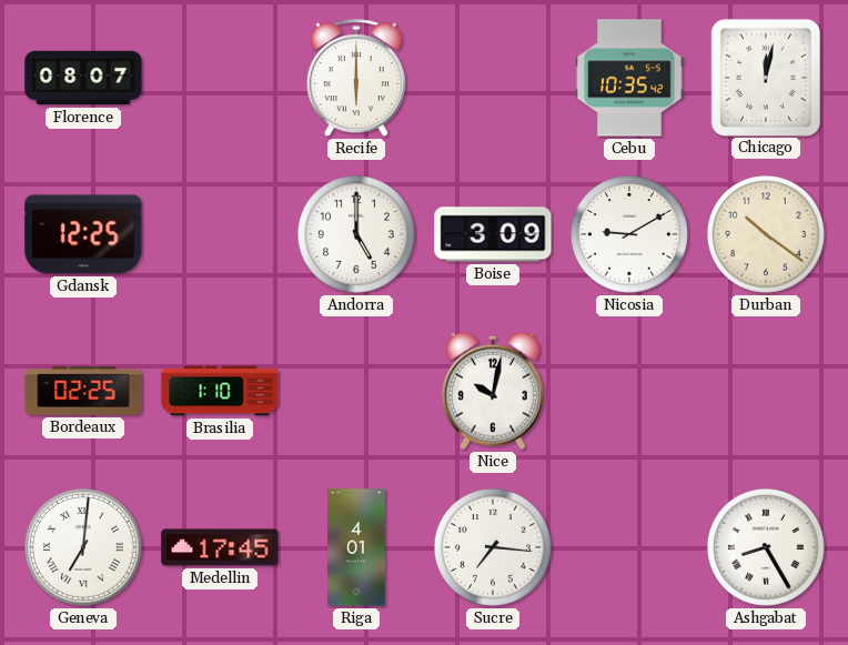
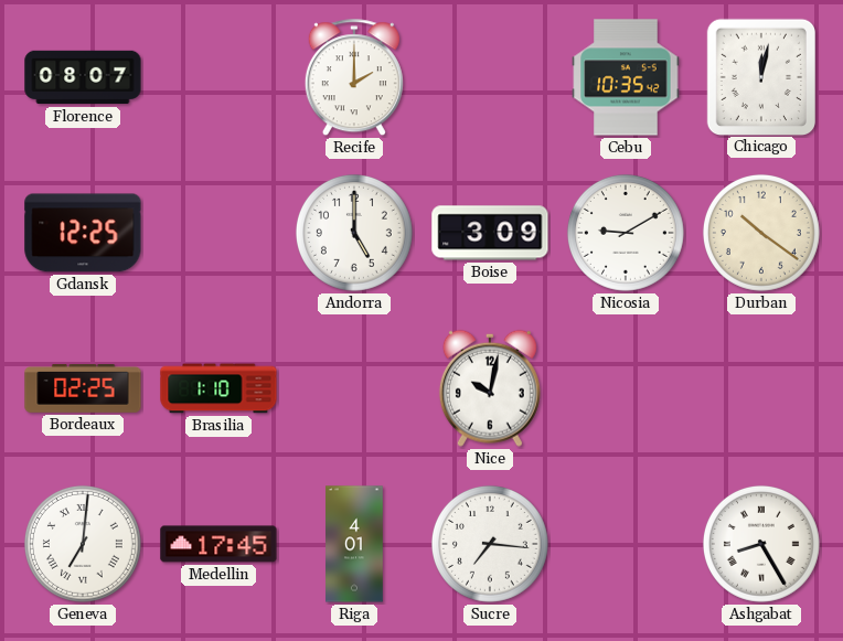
Recife: 6:00 -> 2:00
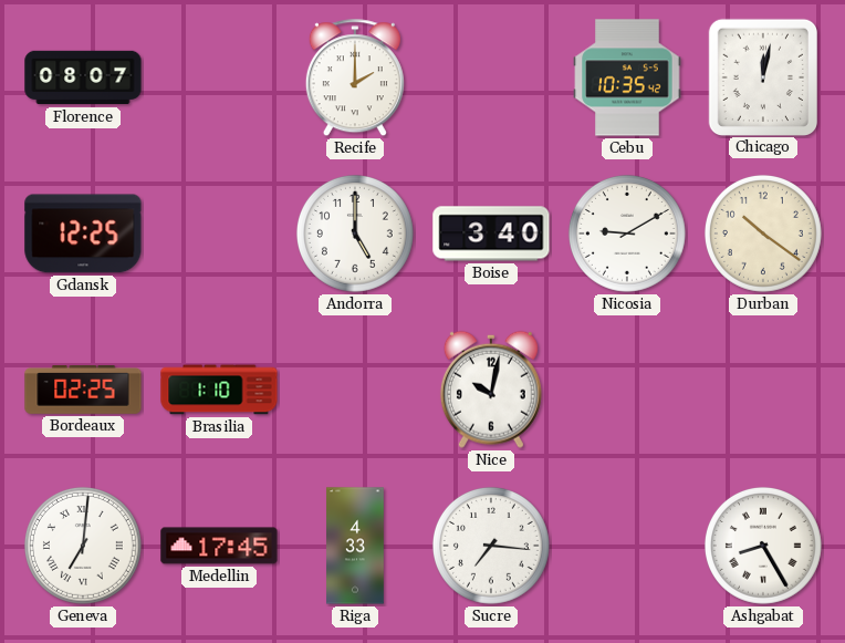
Boise: 3:09 -> 3:40
Riga: 4:01 -> 4:33
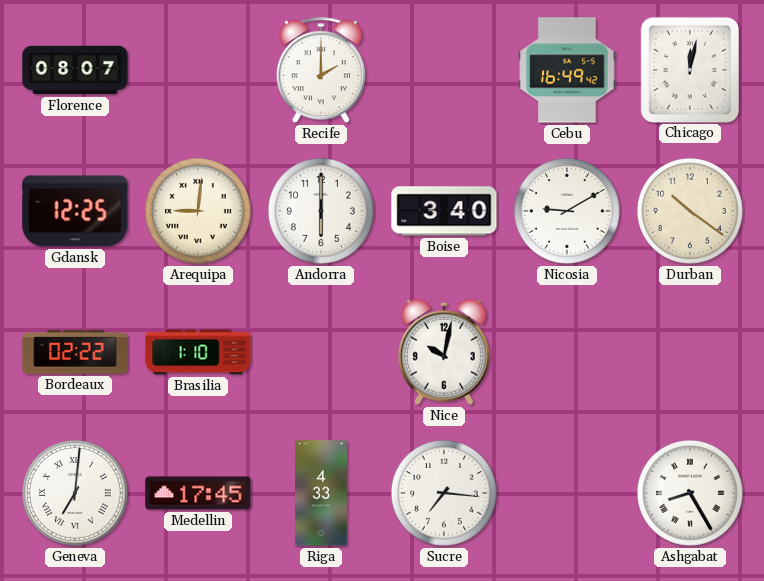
Cebu: 10:35 -> 16:49
Arequipa: none -> 9:01
Andorra: 5:00 -> 6:00
Bordeaux: 02:25 -> 02:22
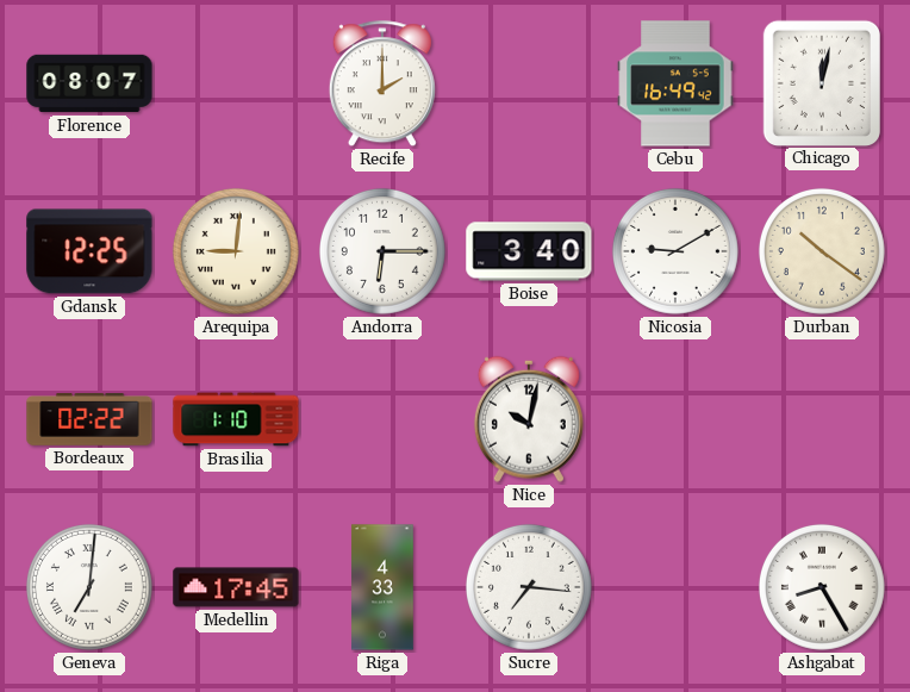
Andorra: 6:00 -> 6:15
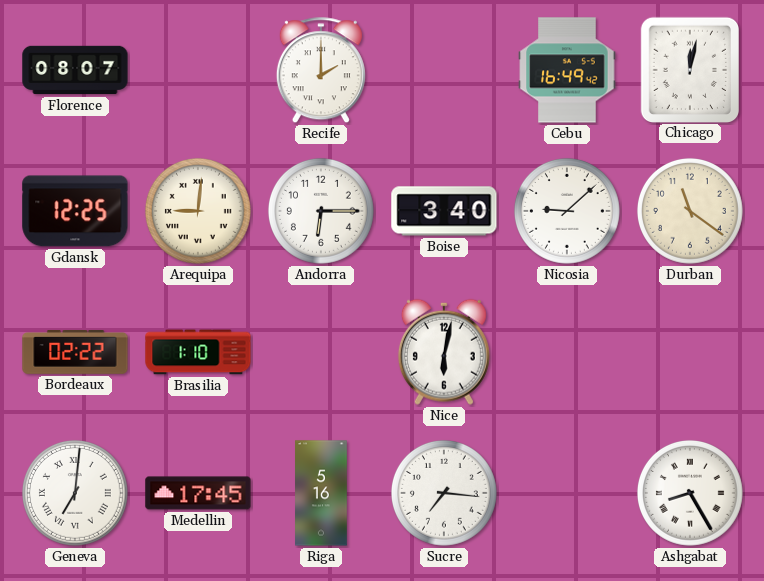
Nicosia: 9:10 -> 9:08
Durban: 10:21 -> 11:21
Nice: 10:02 -> 6:02
Riga: 4:33 -> 5:16
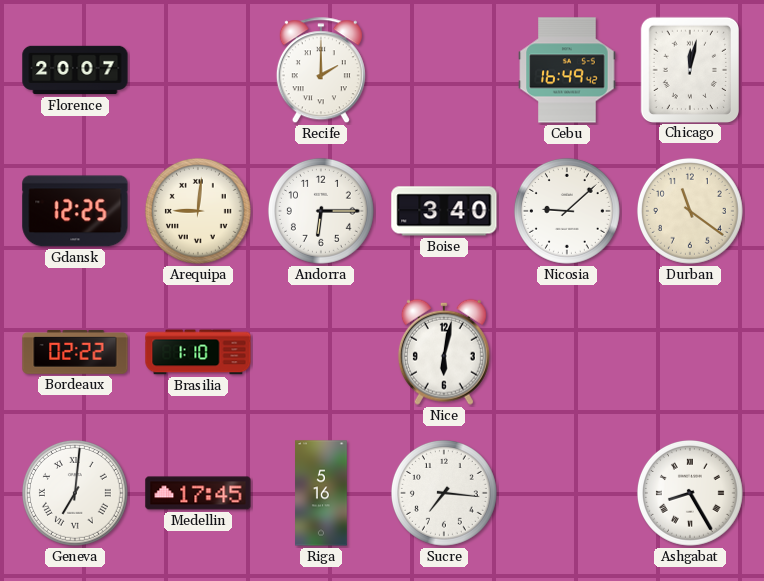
Florence: 08:07 -> 20:07
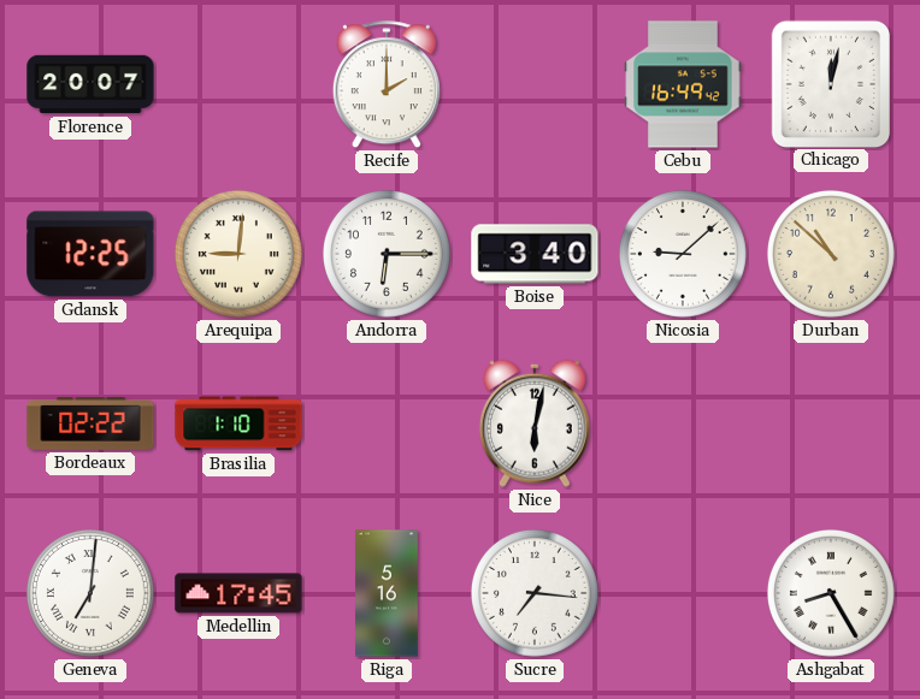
Durban: 11:21 -> 10:52
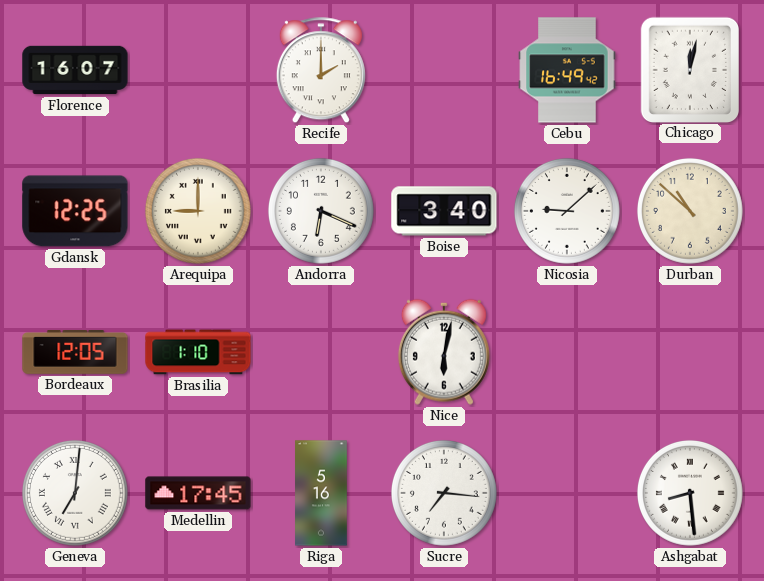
Florence: 20:07 -> 16:07
Arequipa: 9:01 -> 9:00
Andorra: 6:15 -> 6:19
Bordeaux: 02:22 -> 12:05
Ashgabat: 8:25 -> 8:29
